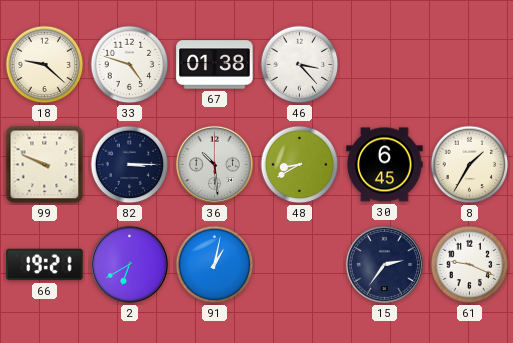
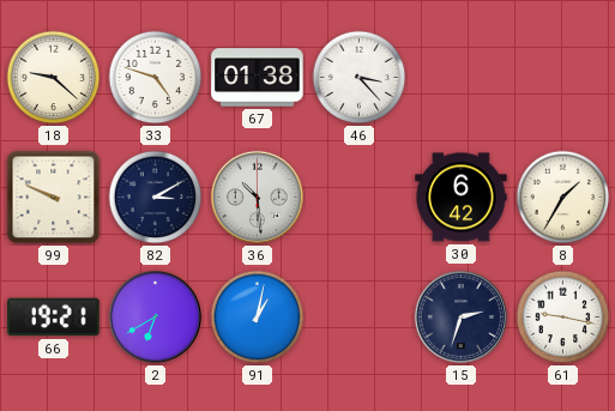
82: 3:15 -> 3:10
48: 8:40 -> none
30: 6:45 -> 6:42
15: 2:36 -> 2:33
61: 9:19 -> 9:17
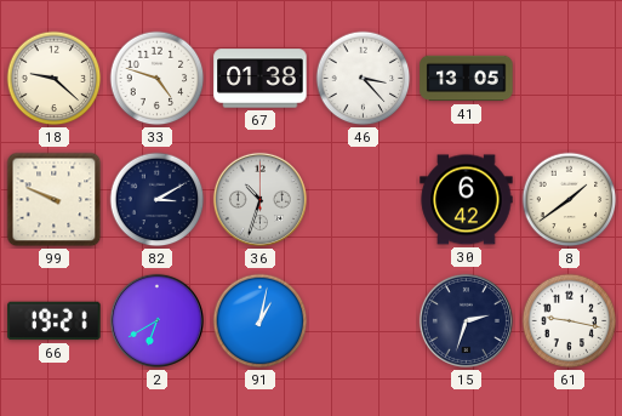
41: none -> 13:05
36: 10:29 -> 10:33
8: 1:35 -> 1:39
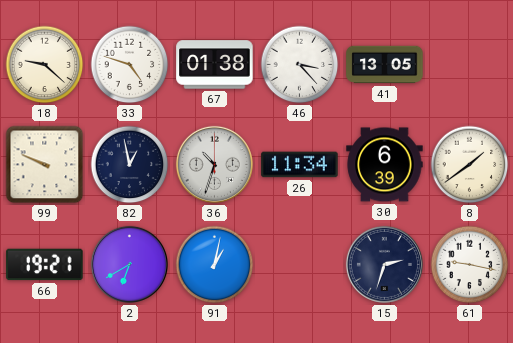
82: 3:10 -> 12:58
26: none -> 11:34
30: 6:42 -> 6:39
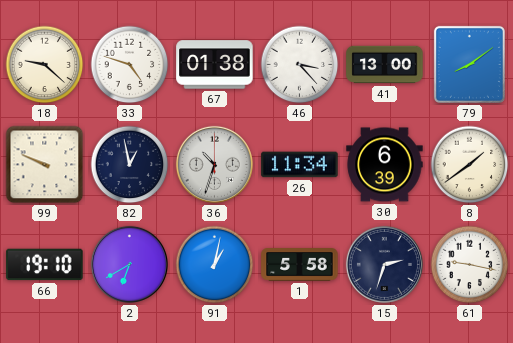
41: 13:05 -> 13:00
79: none -> 8:09
66: 19:21 -> 19:10
1: none -> 5:58
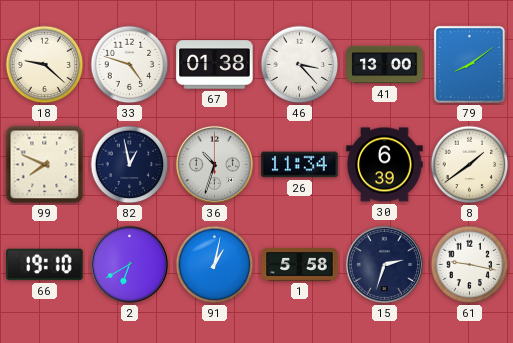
99: 9:49 -> 7:49
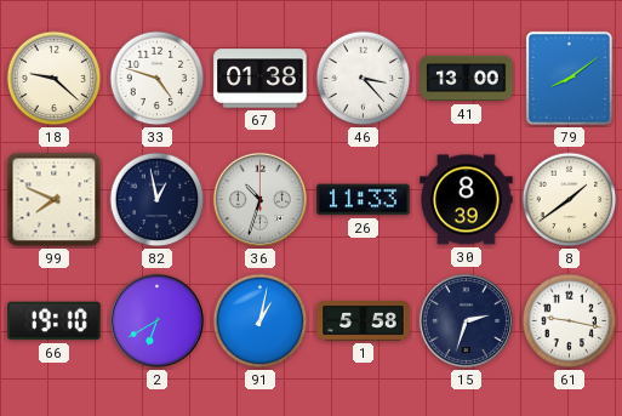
26: 11:34 -> 11:33
30: 6:39 -> 8:39
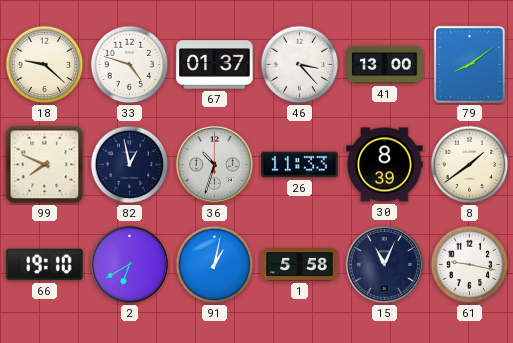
67: 01:38 -> 01:37
15: 2:33 -> 11:04
